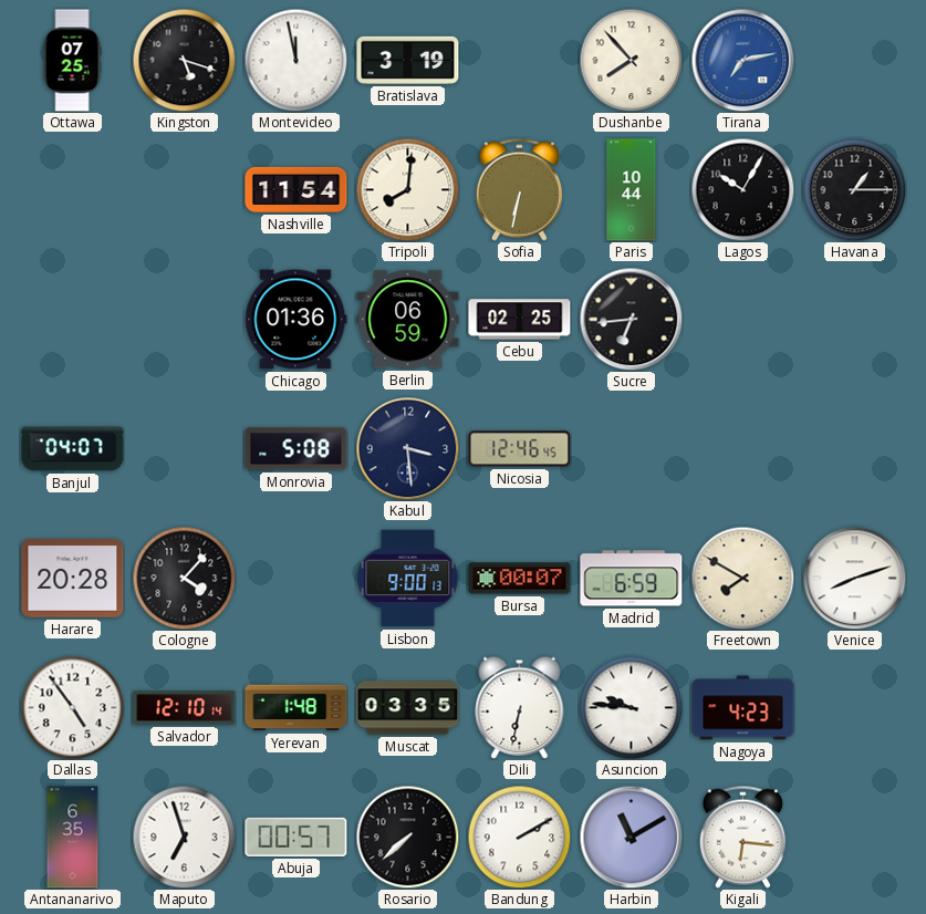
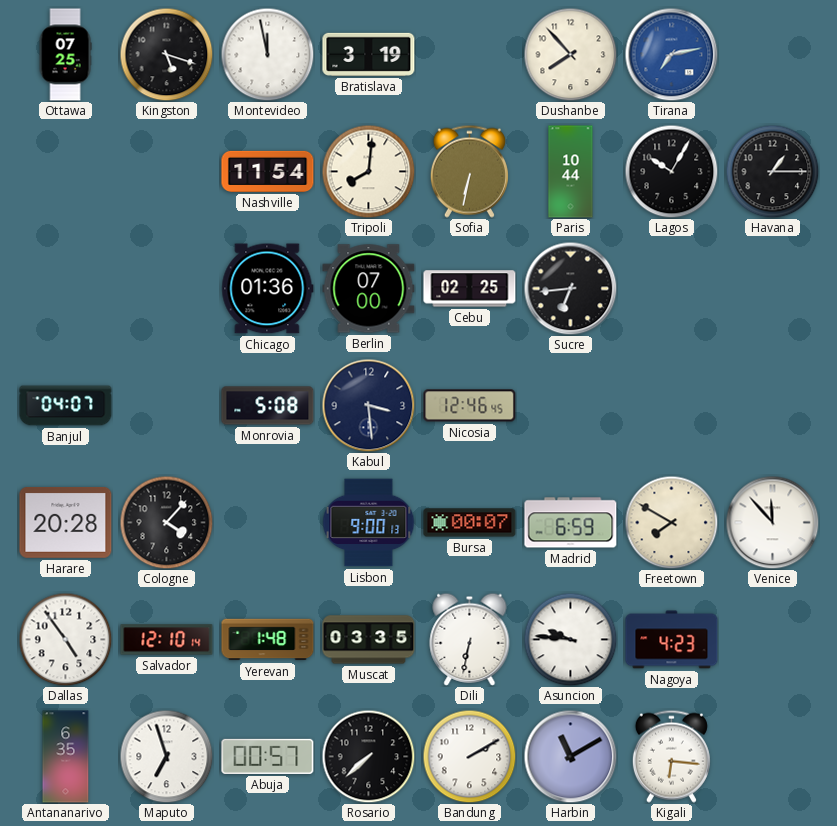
Berlin: 06:59 -> 07:00
Venice: 8:12 -> 11:53
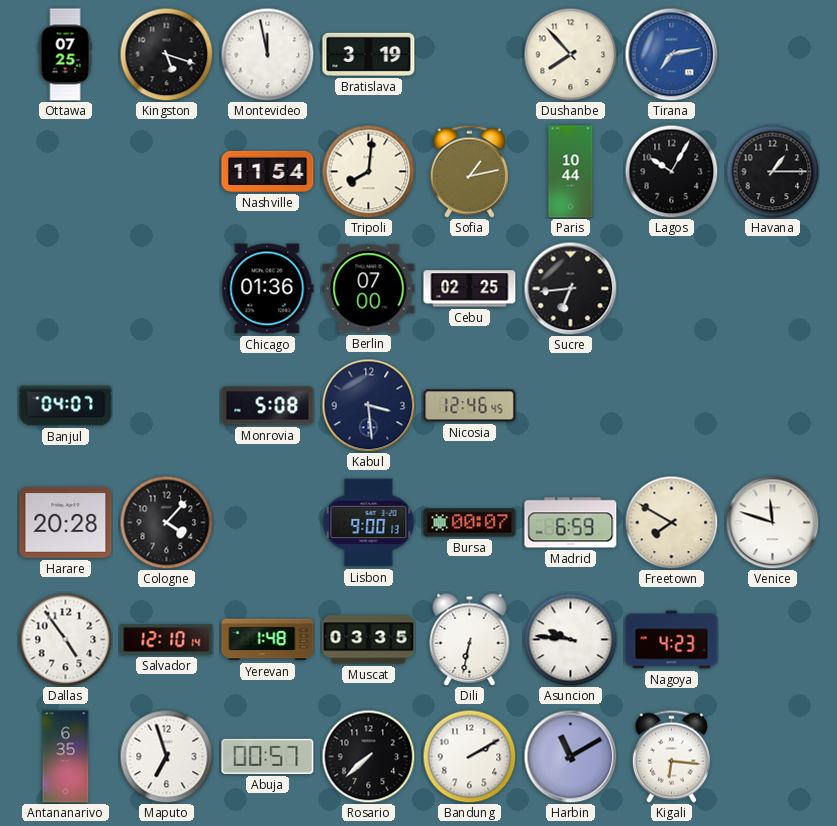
Sofia: 6:32 -> 1:13
Venice: 11:53 -> 11:48
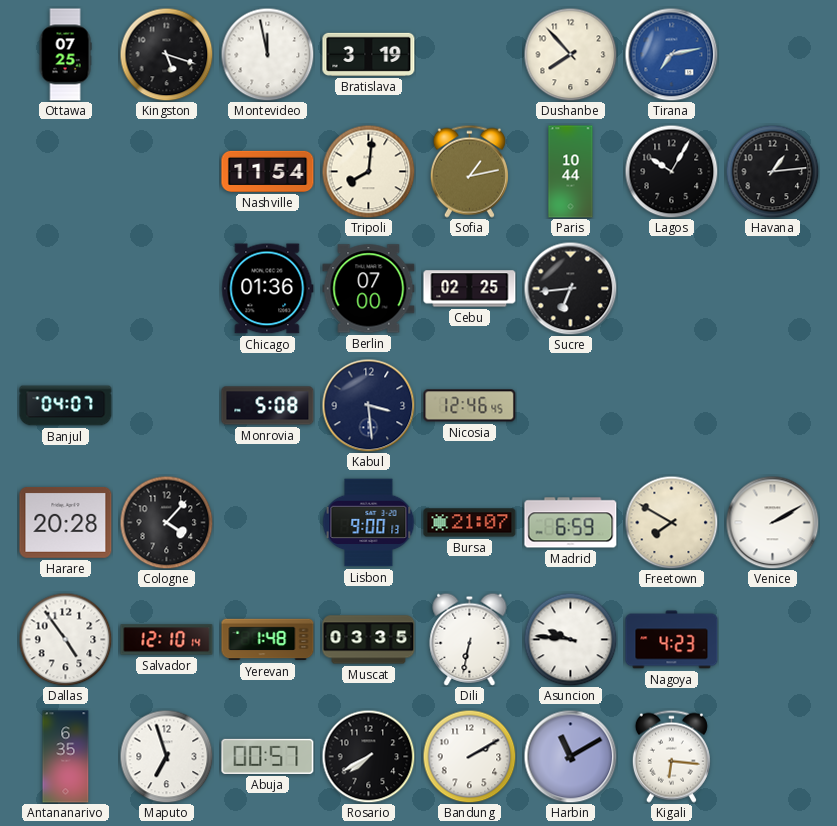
Havana: 1:15 -> 1:14
Bursa: 00:07 -> 21:07
Venice: 11:48 -> 2:10
Rosario: 7:38 -> 7:40
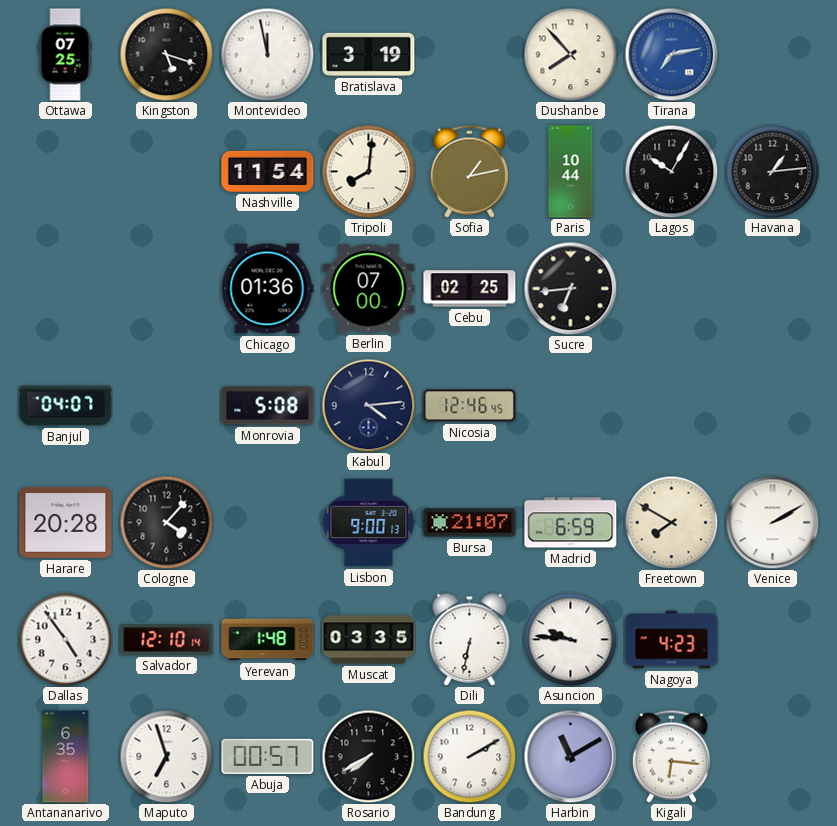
Kabul: 3:29 -> 4:14
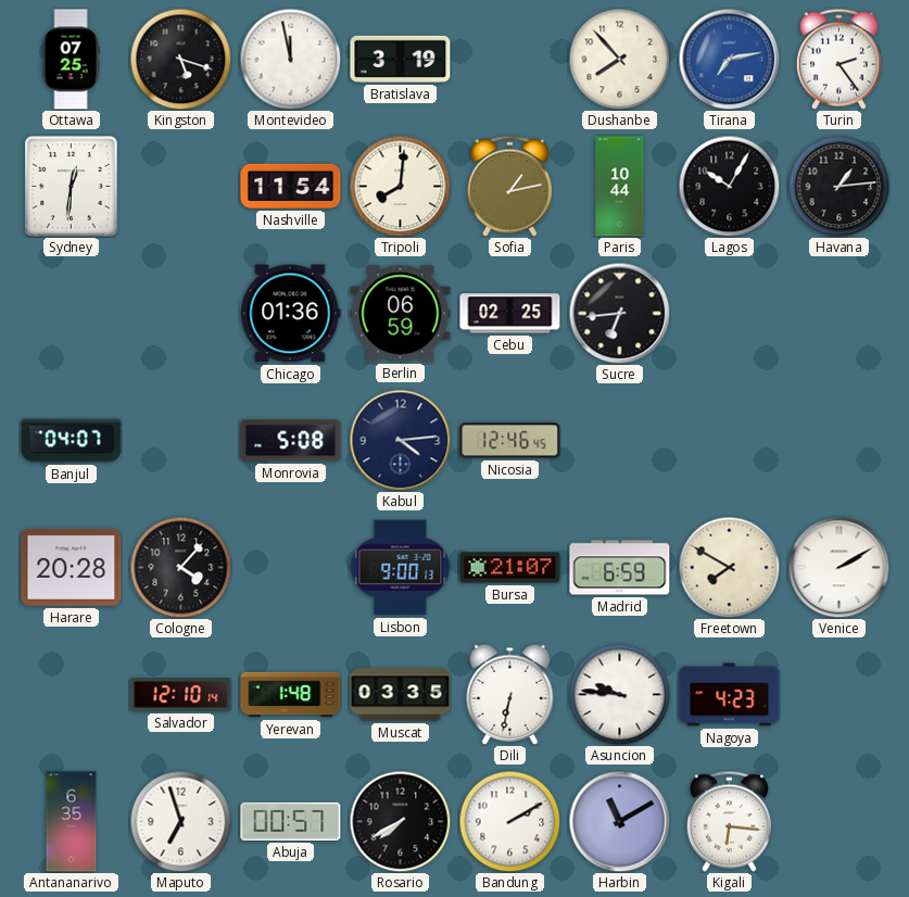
Turin: none -> 2:24
Sydney: none -> 12:31
Berlin: 07:00 -> 06:59
Dallas: 4:54 -> none
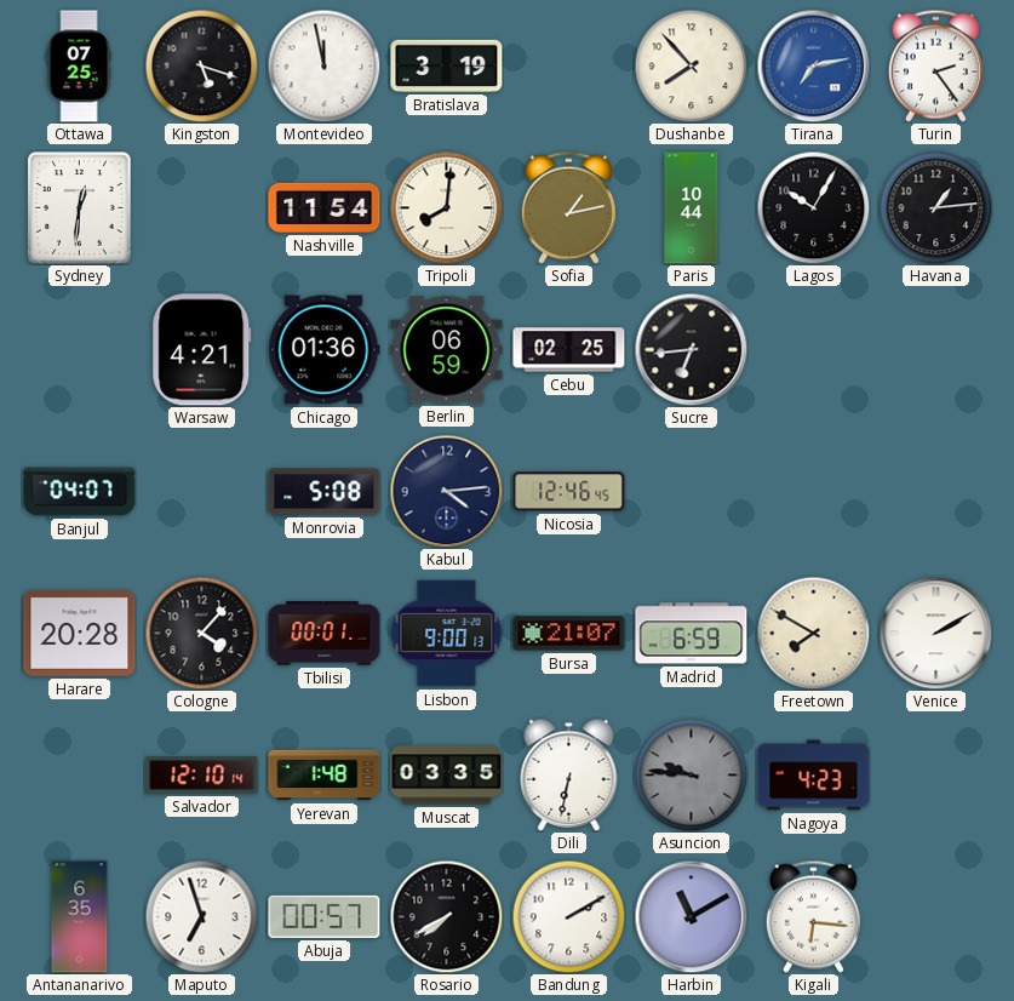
Warsaw: none -> 4:21
Tbilisi: none -> 00:01
Asuncion dial: white -> grey
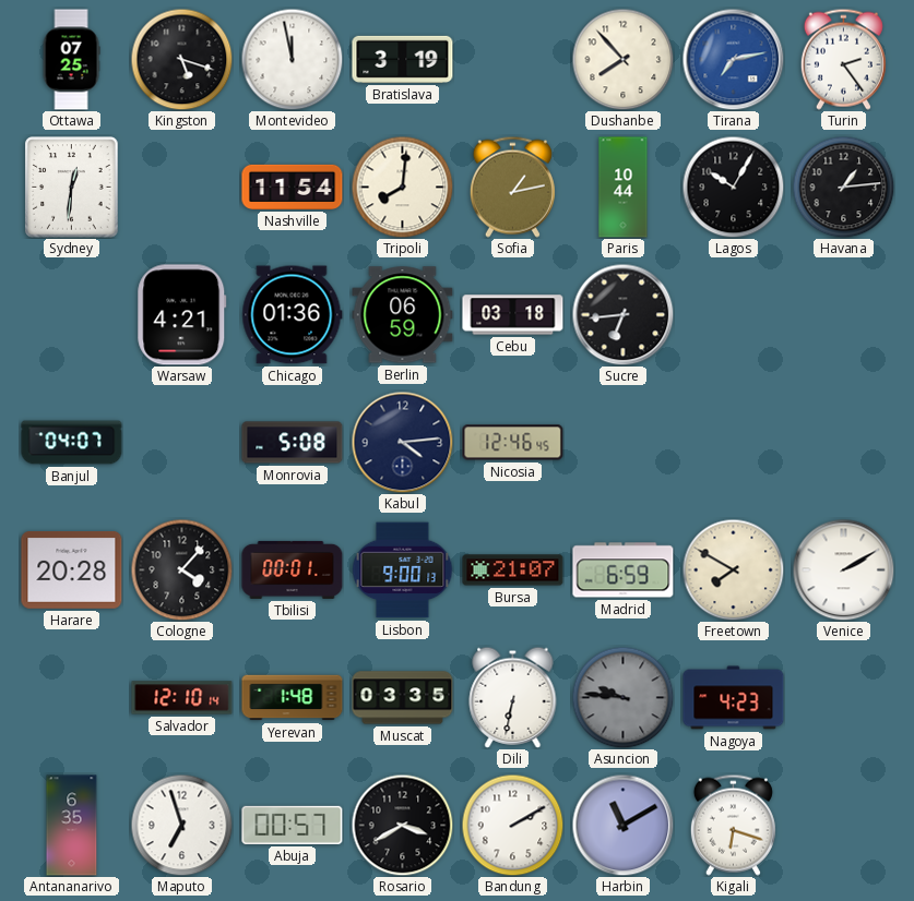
Cebu: 02:25 -> 03:18
Rosario: 7:40 -> 3:40
Kigali: 6:16 -> 6:18
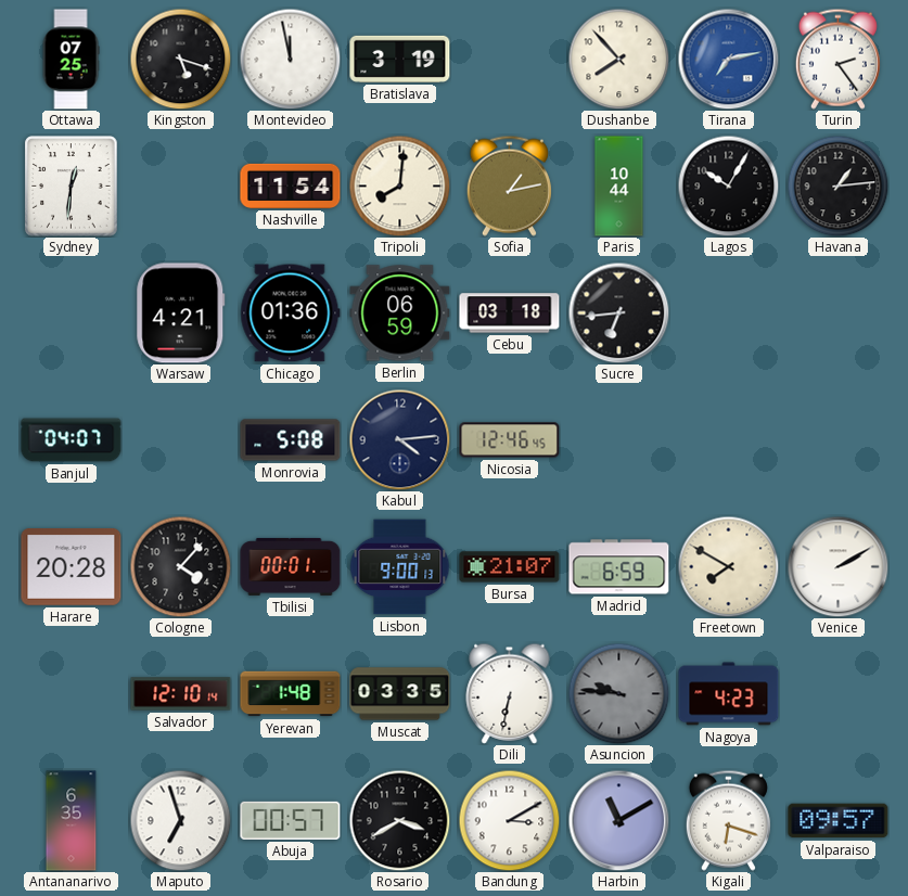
Bandung: 2:10 -> 3:10
Valparaiso: none -> 09:57
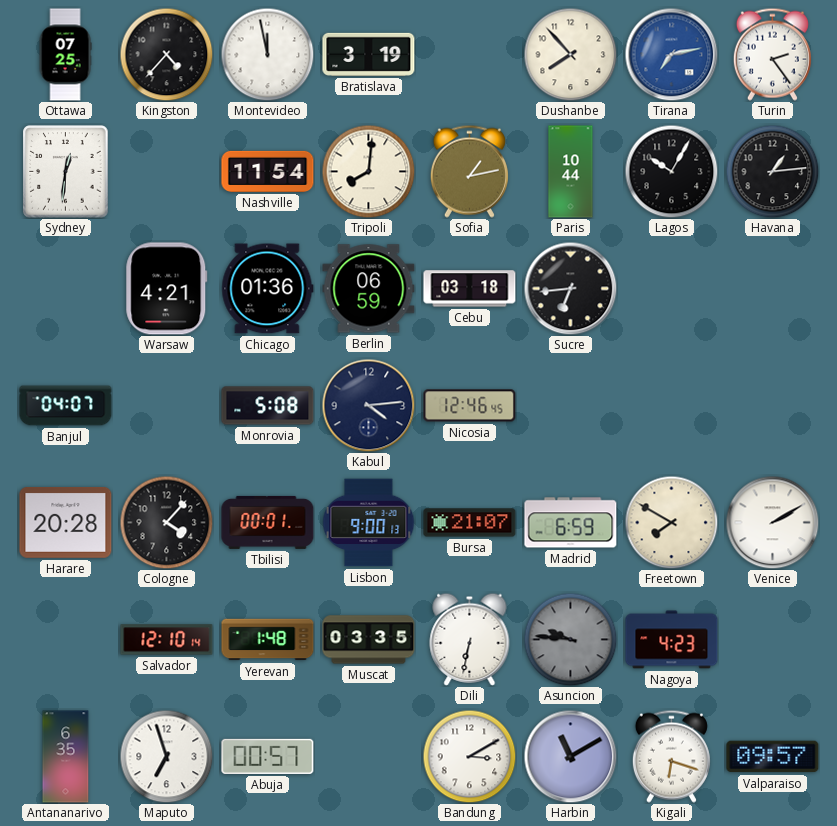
Kingston: 5:18 -> 4:37
Rosario: 3:40 -> none
